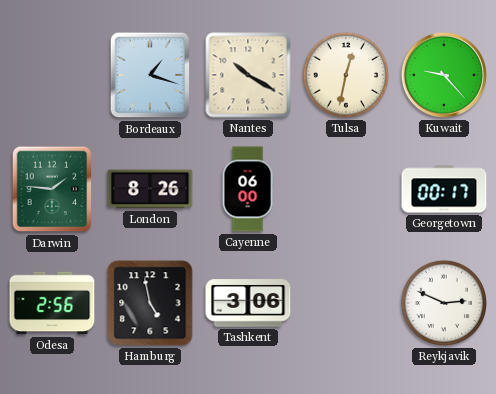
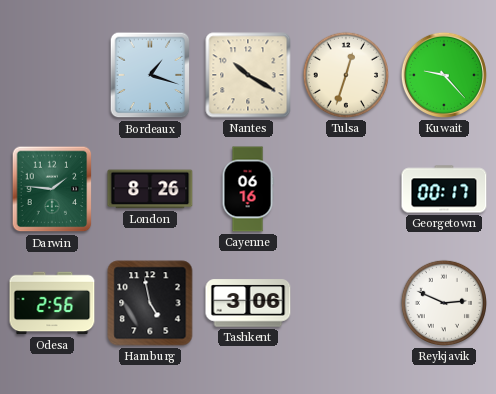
Tulsa: 12:32 -> 12:33
Cayenne: 06:00 -> 06:16
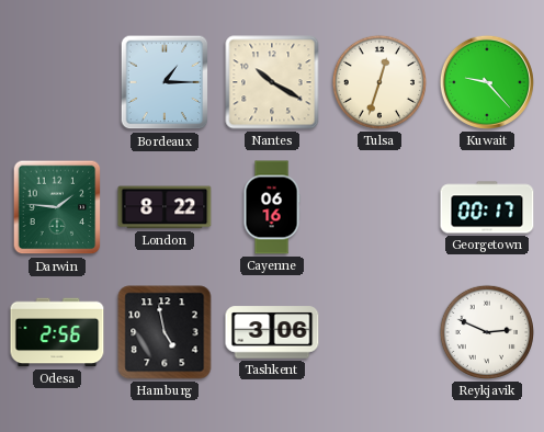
Bordeaux: 1:18 -> 1:15
London: 8:26 -> 8:22
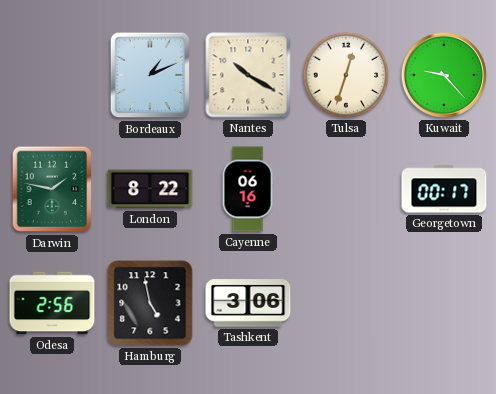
Bordeaux: 1:15 -> 1:11
Darwin: 1:46 -> 1:47
Reykjavik: 2:49 -> none
